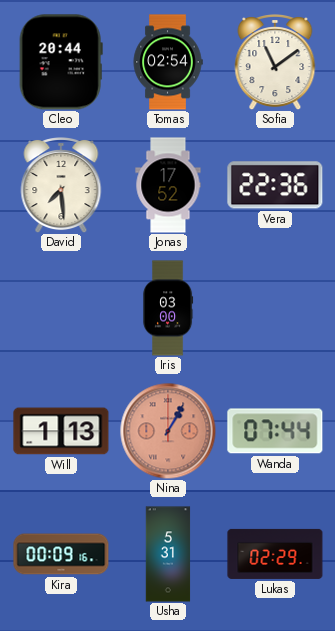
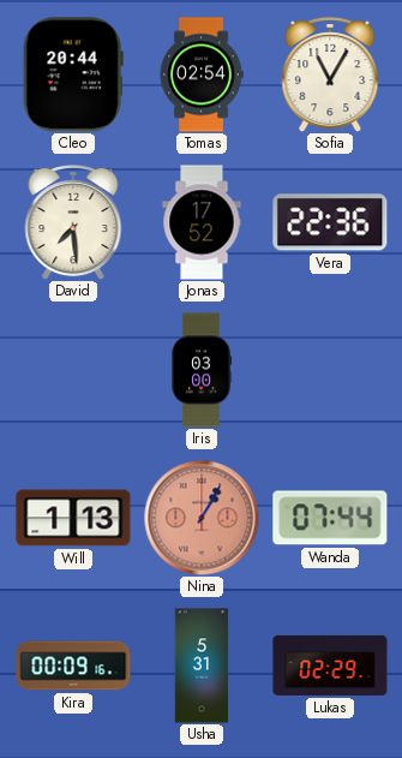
Sofia: 11:09 -> 11:05
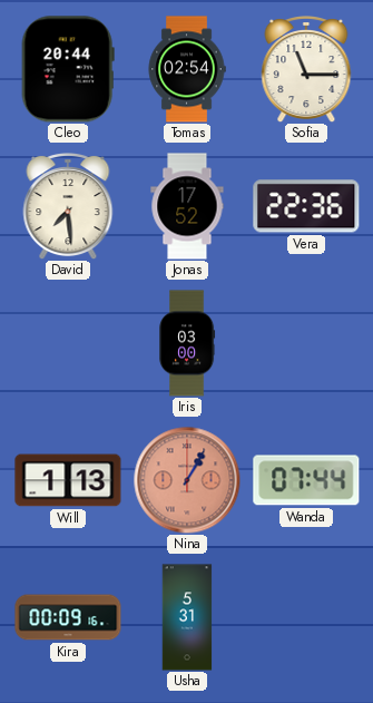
Sofia: 11:05 -> 11:15
Lukas: 02:29 -> none
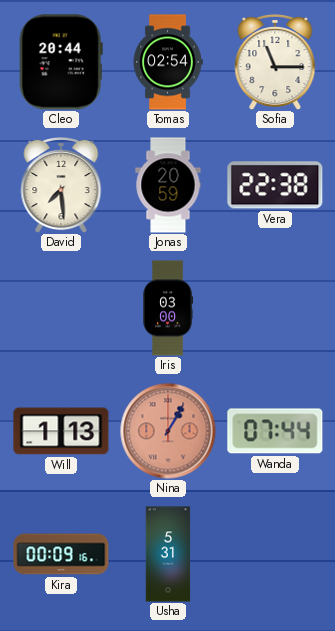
Jonas: 17:52 -> 20:59
Vera: 22:36 -> 22:38
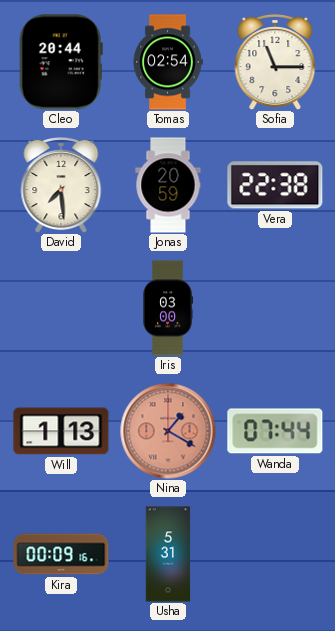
Nina: 1:05 -> 1:20
